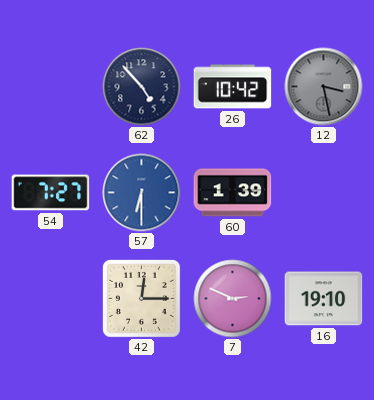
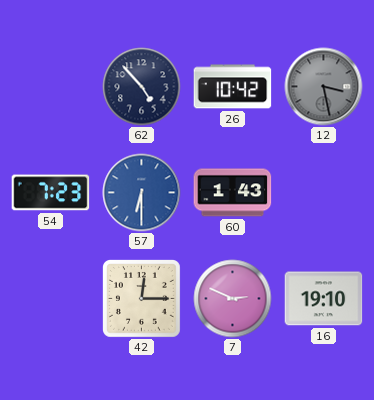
54: 7:27 -> 7:23
60: 1:39 -> 1:43
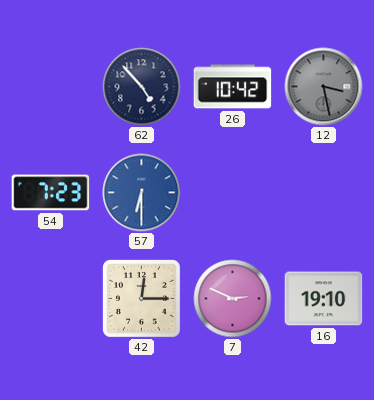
60: 1:43 -> none
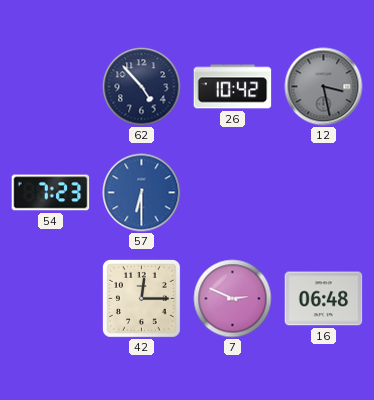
16: 19:10 -> 06:48
